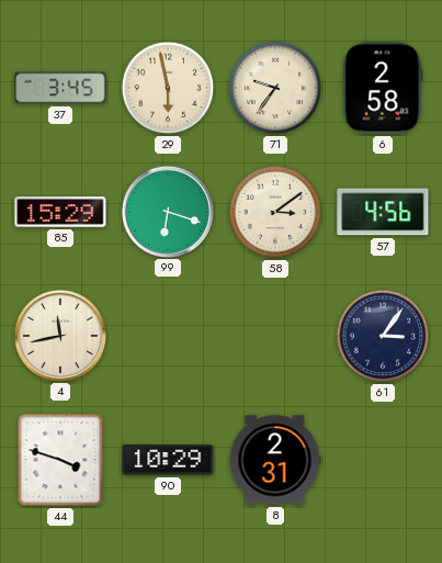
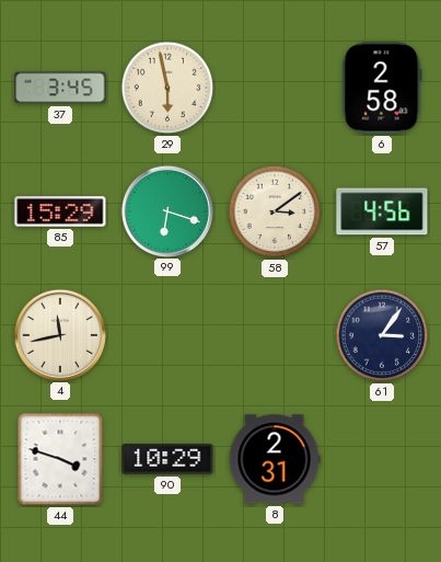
71: 9:36 -> none
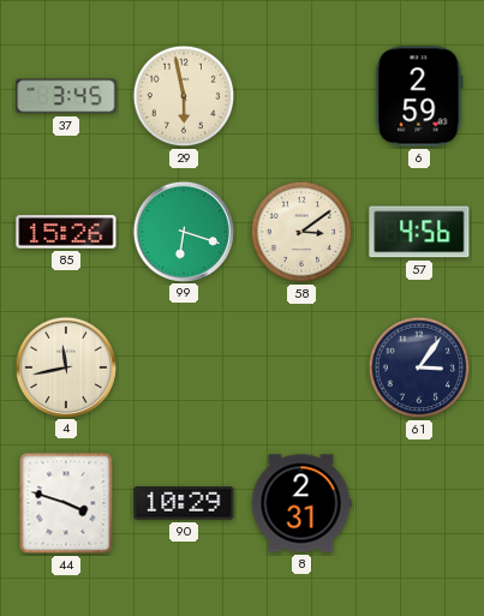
6: 2:58 -> 2:59
85: 15:29 -> 15:26
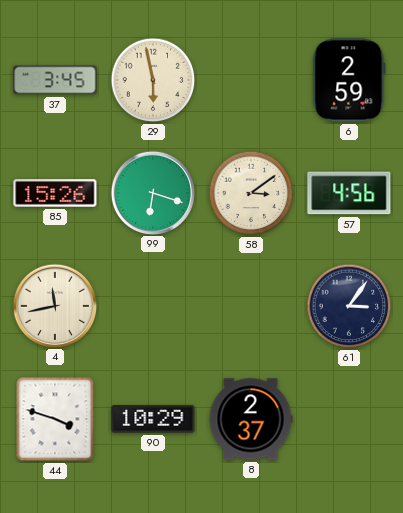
8: 2:31 -> 2:37
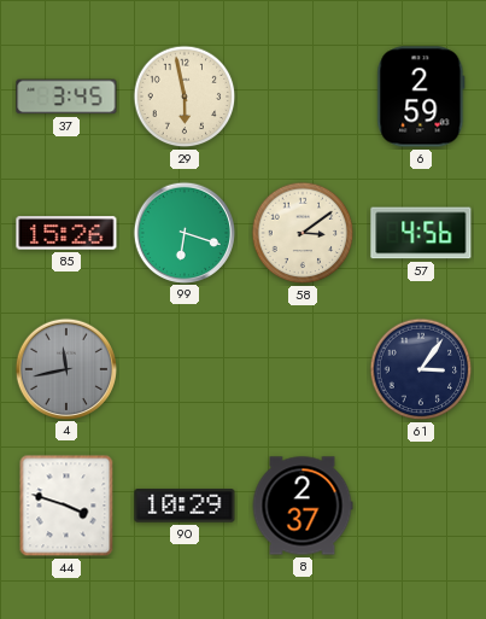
4 dial: cream -> grey
